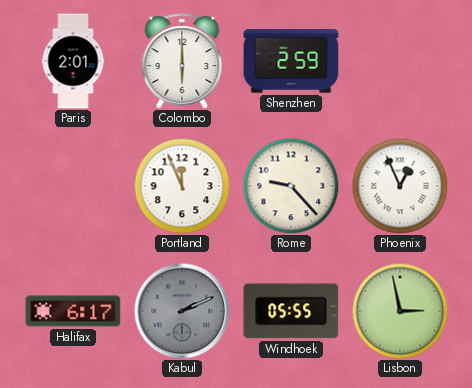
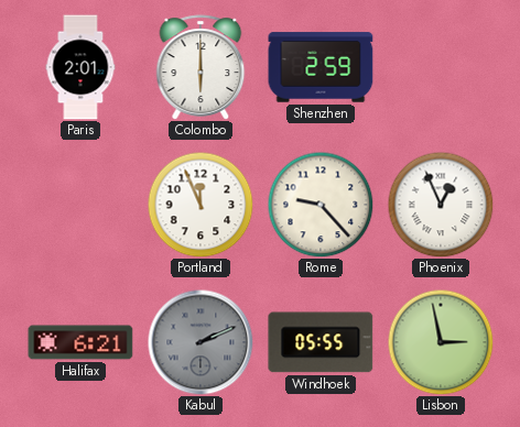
Halifax: 6:17 -> 6:21
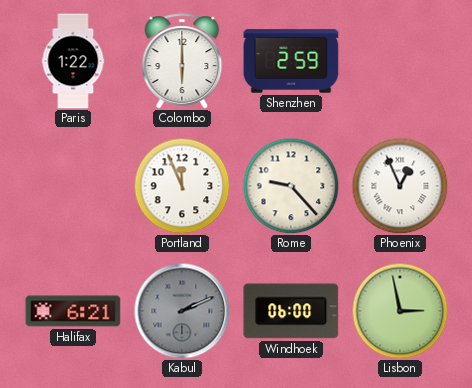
Paris: 2:01 -> 1:22
Windhoek: 05:55 -> 06:00
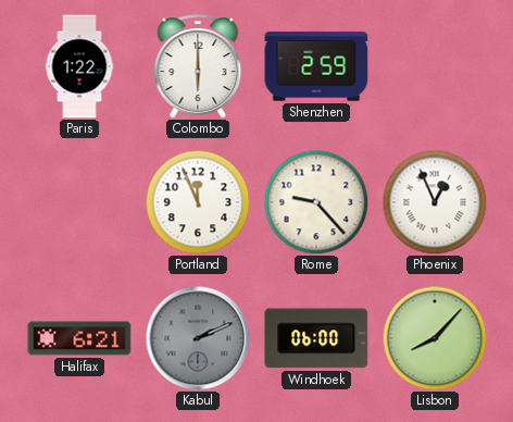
Lisbon: 2:58 -> 8:07
